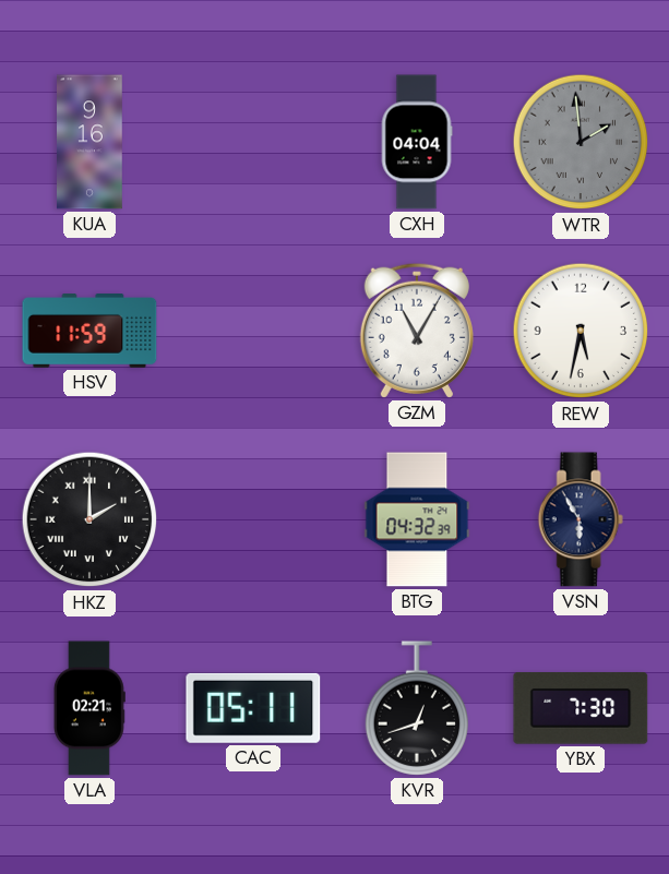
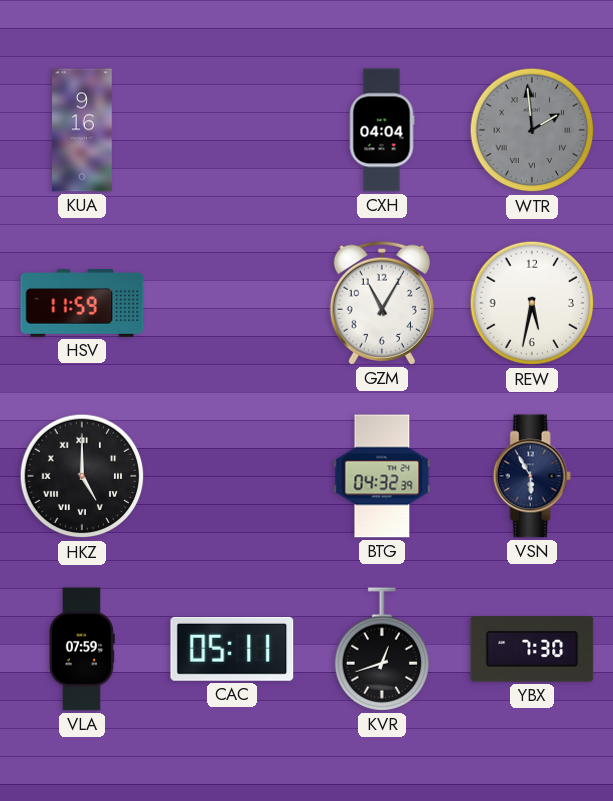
HKZ: 2:00 -> 5:00
VLA: 02:21 -> 07:59
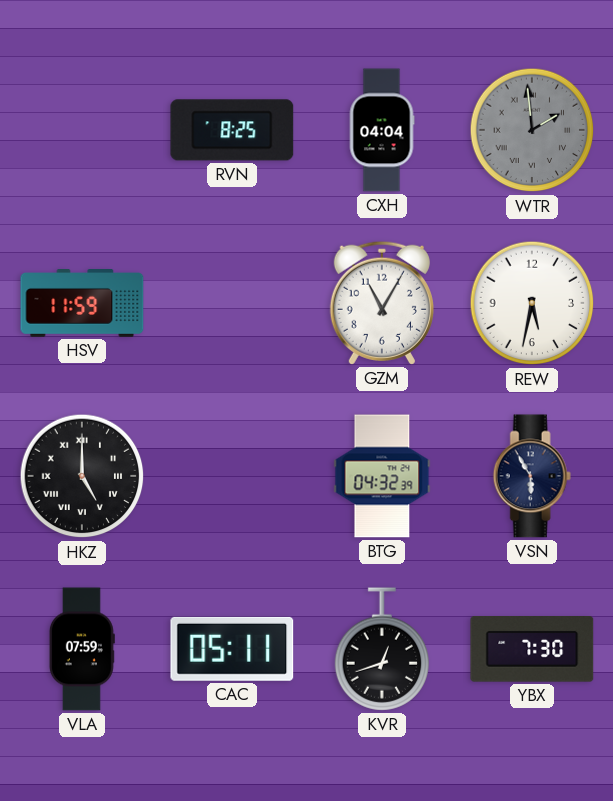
KUA: 9:16 -> none
RVN: none -> 8:25
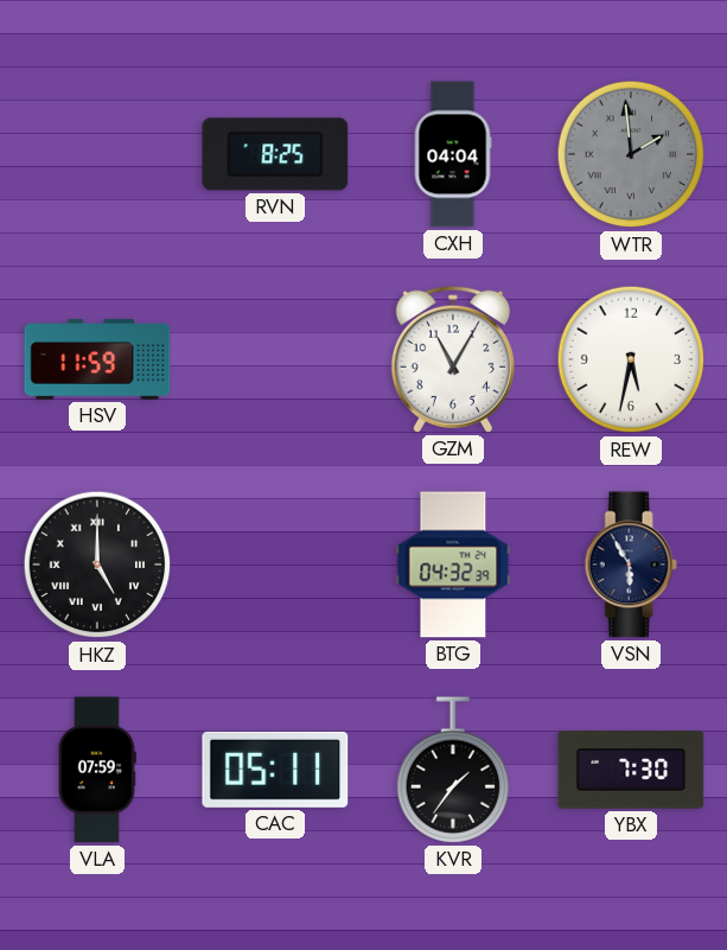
KVR: 12:42 -> 1:36
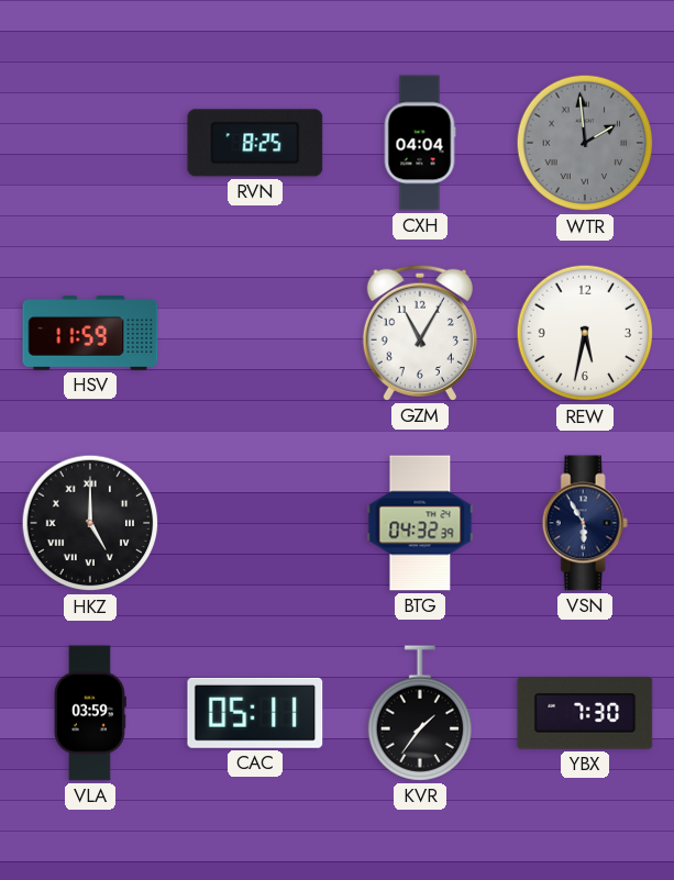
VLA: 07:59 -> 03:59
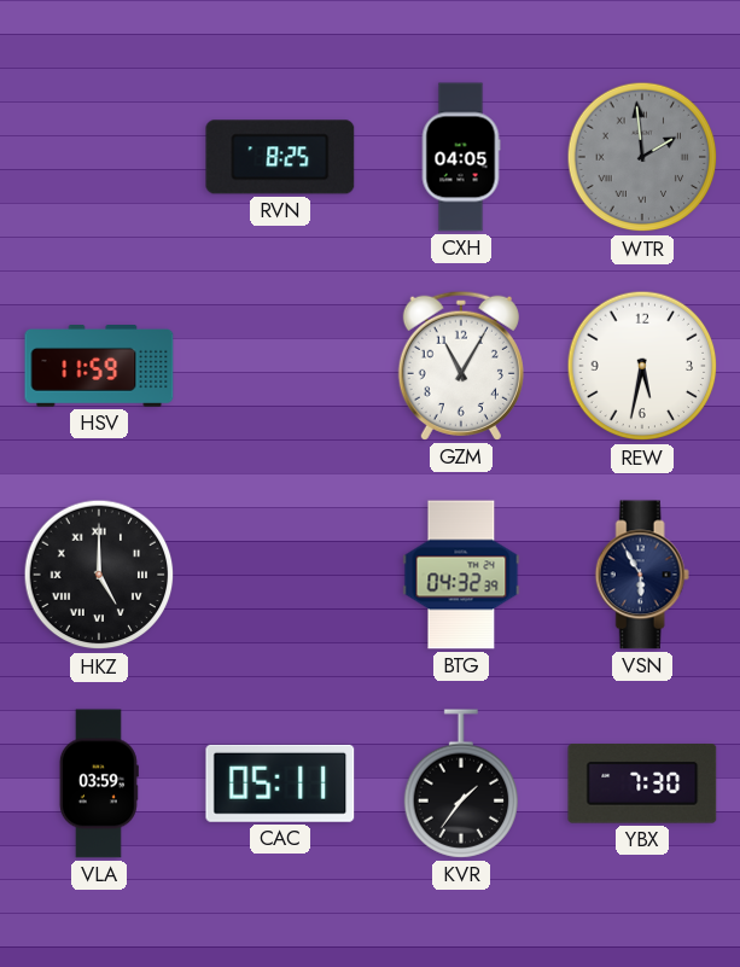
CXH: 04:04 -> 04:05
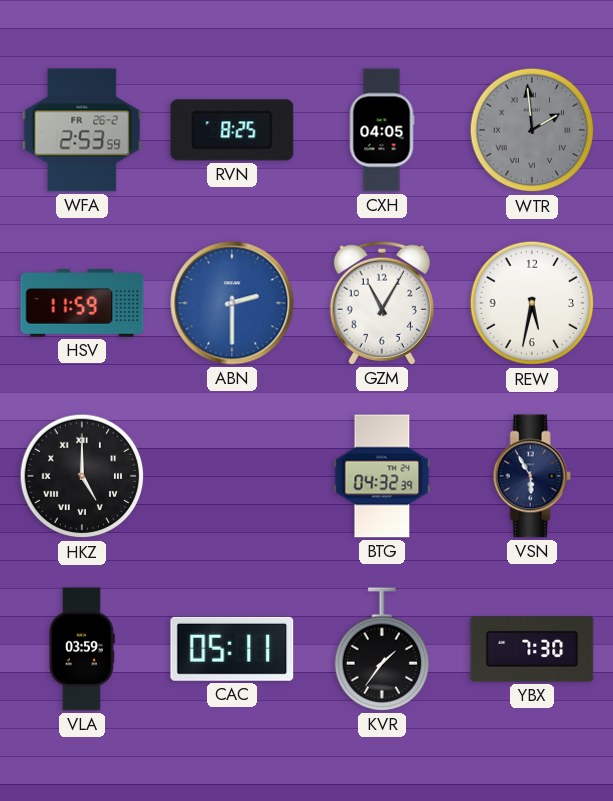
WFA: none -> 2:53
ABN: none -> 2:30
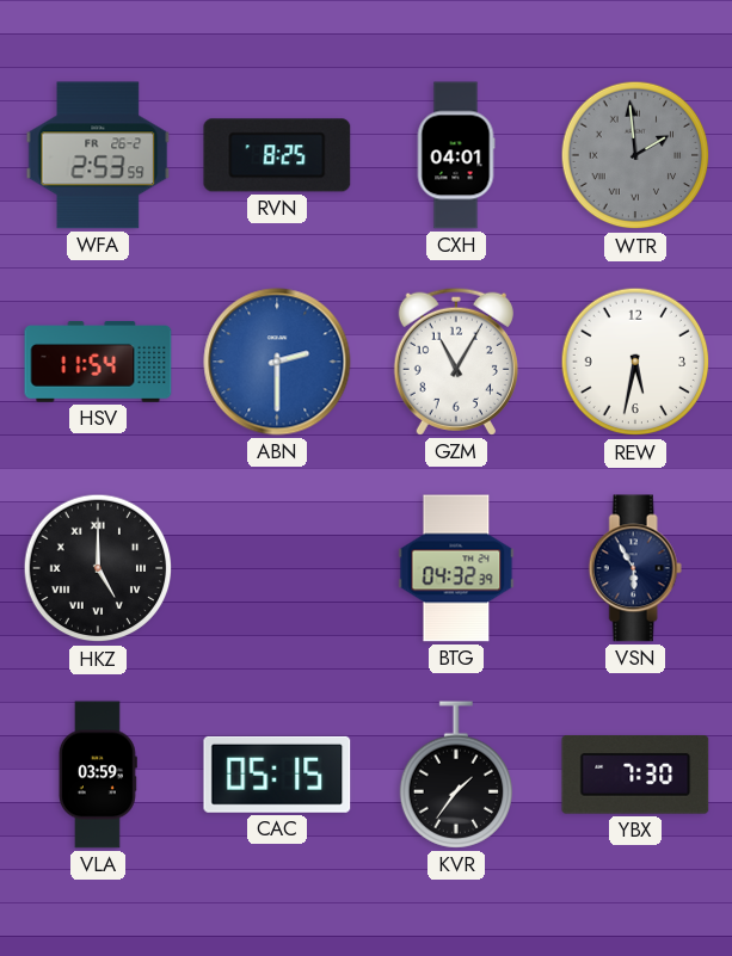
CXH: 04:05 -> 04:01
HSV: 11:59 -> 11:54
CAC: 05:11 -> 05:15
